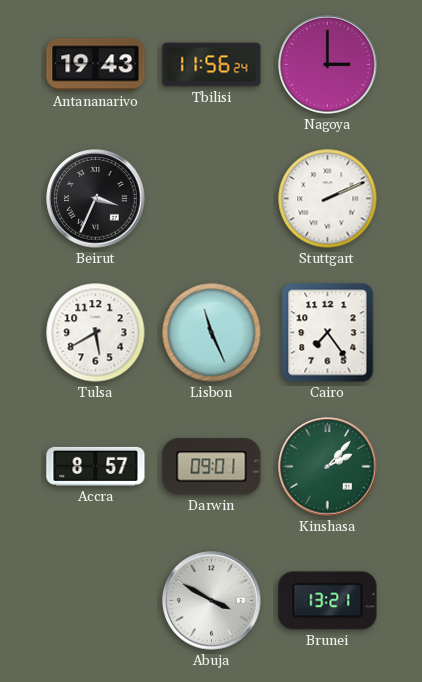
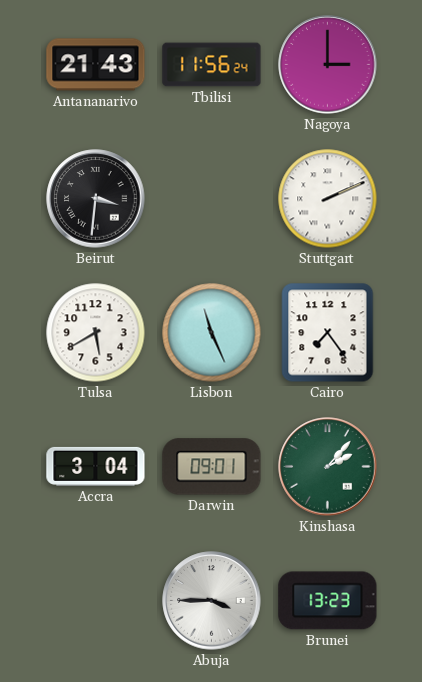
Antananarivo: 19:43 -> 21:43
Beirut: 3:34 -> 3:31
Accra: 8:57 -> 3:04
Abuja: 3:50 -> 3:45
Brunei: 13:21 -> 13:23
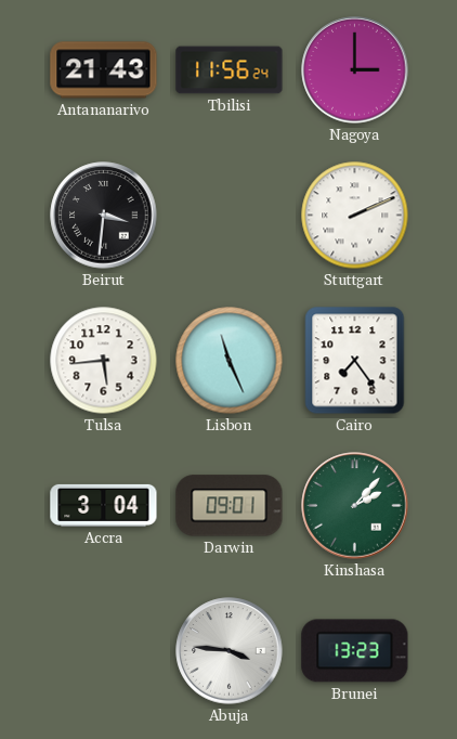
Tulsa: 5:40 -> 5:44
Abuja: 3:45 -> 3:46
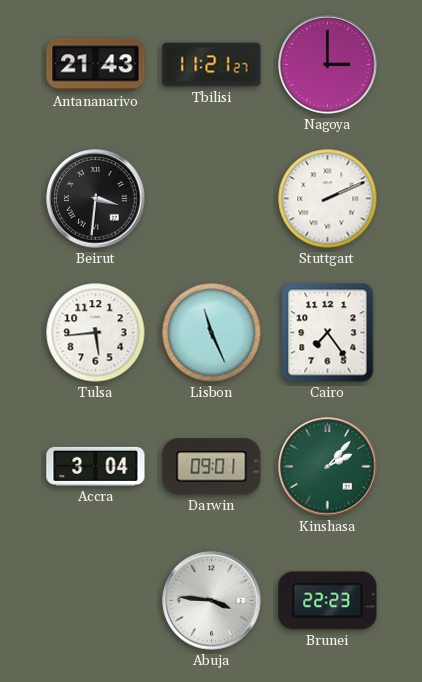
Tbilisi: 11:56 -> 11:21
Brunei: 13:23 -> 22:23
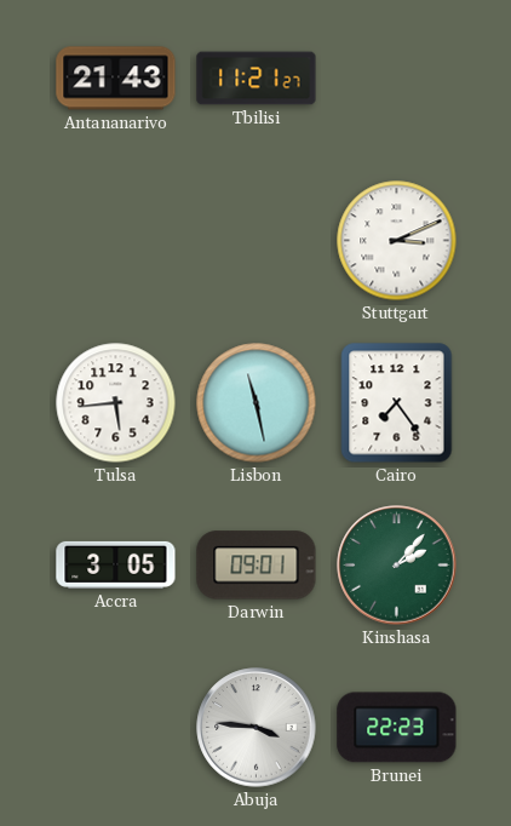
Nagoya: 3:00 -> none
Beirut: 3:31 -> none
Stuttgart: 2:11 -> 3:11
Lisbon: 11:26 -> 11:28
Accra: 3:04 -> 3:05
